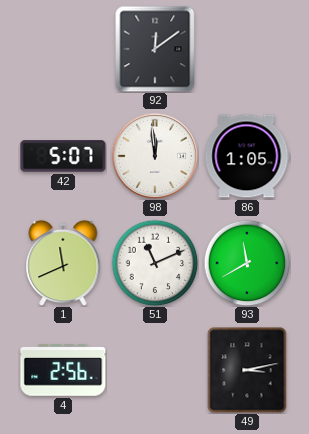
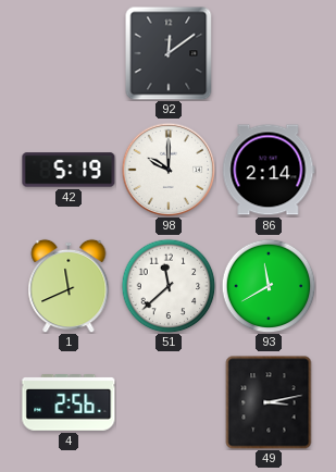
42: 5:07 -> 5:19
98: 11:59 -> 10:00
86: 1:05 -> 2:14
51: 11:11 -> 11:38
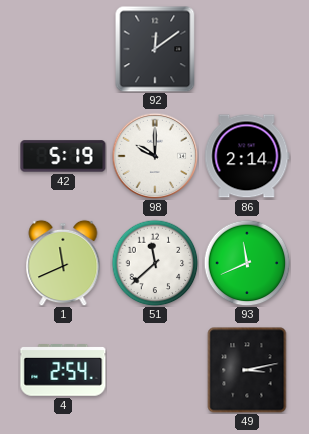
93: 11:40 -> 11:41
4: 2:56 -> 2:54
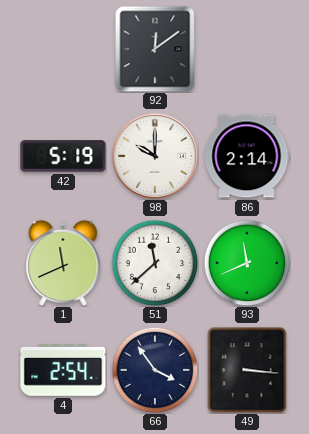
66: none -> 3:54
49: 3:13 -> 3:16
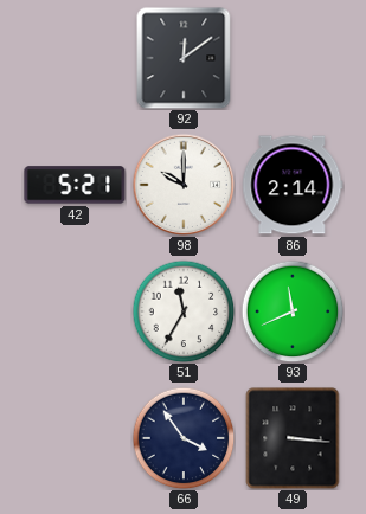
42: 5:19 -> 5:21
1: 11:41 -> none
51: 11:38 -> 11:35
4: 2:54 -> none
